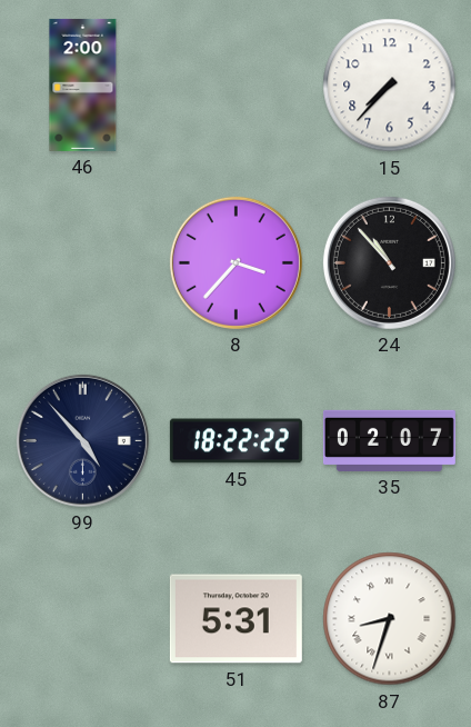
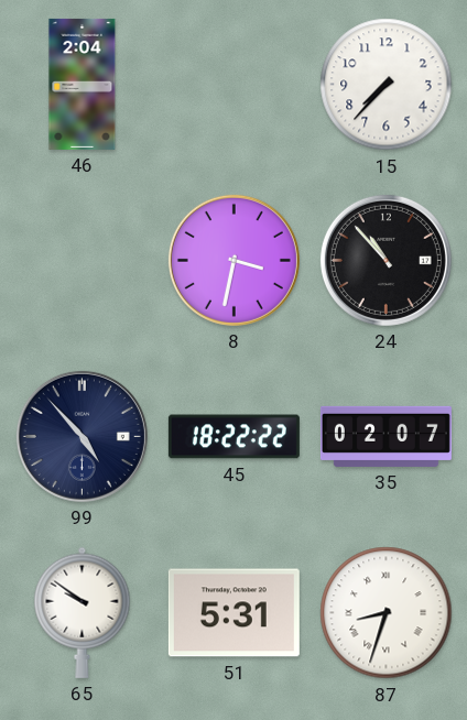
46: 2:00 -> 2:04
8: 3:37 -> 3:32
65: none -> 9:51
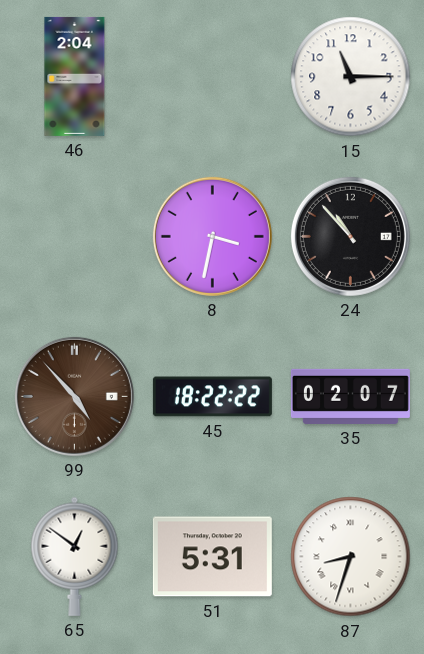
15: 7:37 -> 11:15
99 dial: navy -> brown
65: 9:51 -> 12:51
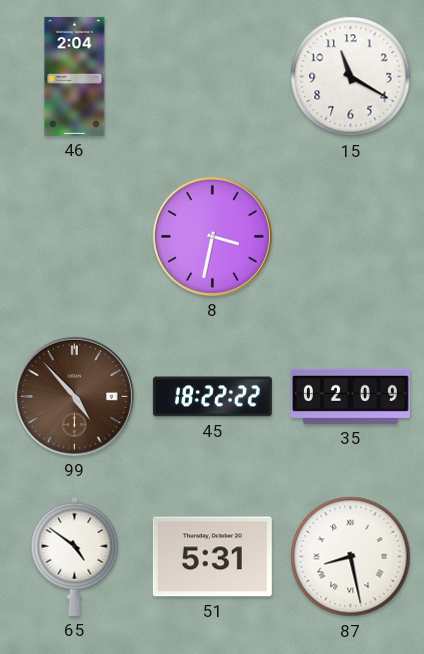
15: 11:15 -> 11:20
24: 10:53 -> none
35: 02:07 -> 02:09
65: 12:51 -> 4:51
87: 8:33 -> 8:28
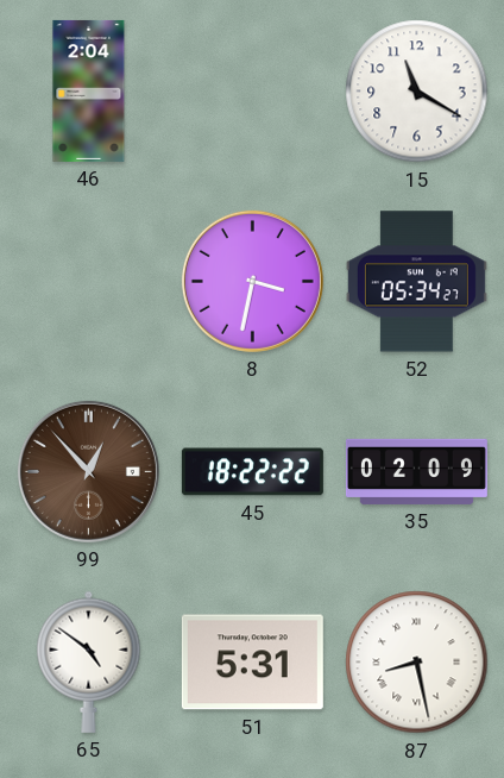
52: none -> 05:34
99: 4:53 -> 12:53
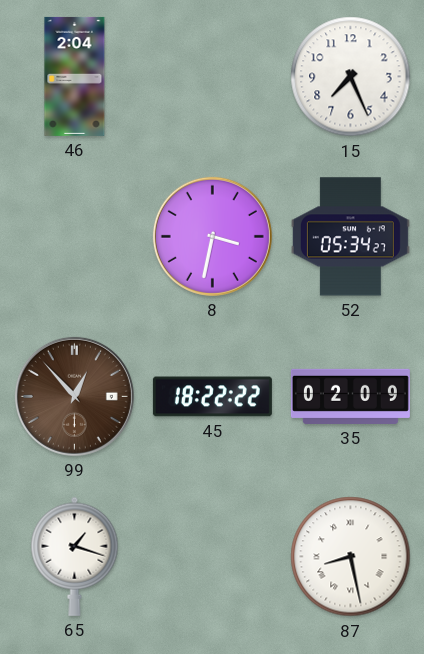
15: 11:20 -> 7:26
65: 4:51 -> 1:18
51: 5:31 -> none
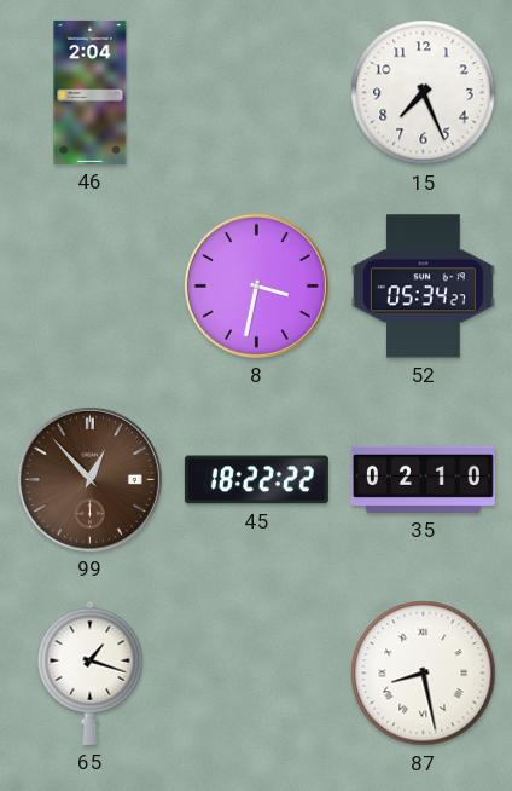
35: 02:09 -> 02:10
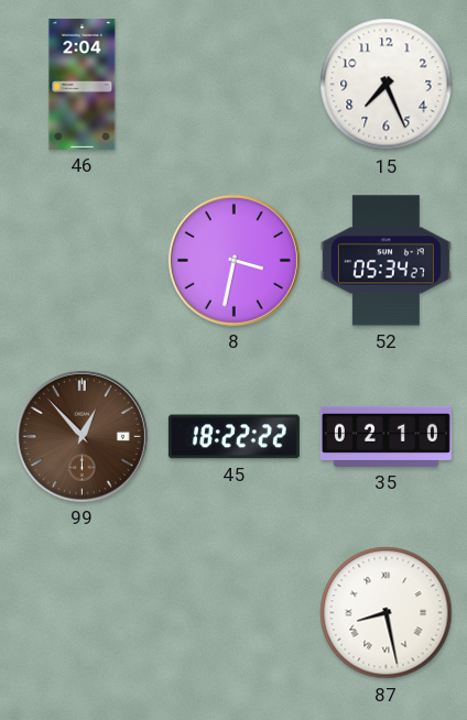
65: 1:18 -> none
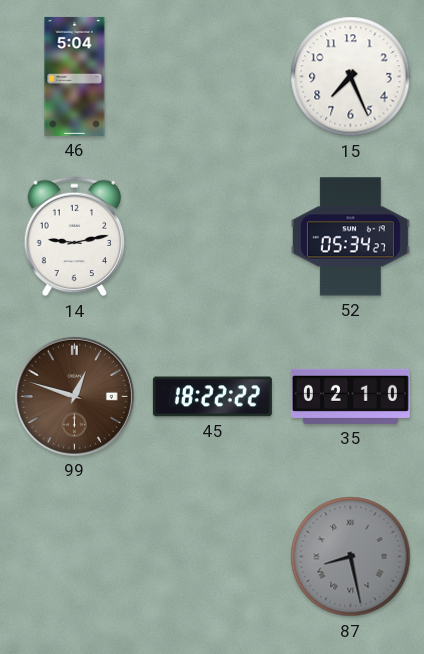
46: 2:04 -> 5:04
14: none -> 9:13
8: 3:32 -> none
99: 12:53 -> 12:48
87 dial: white -> grey
